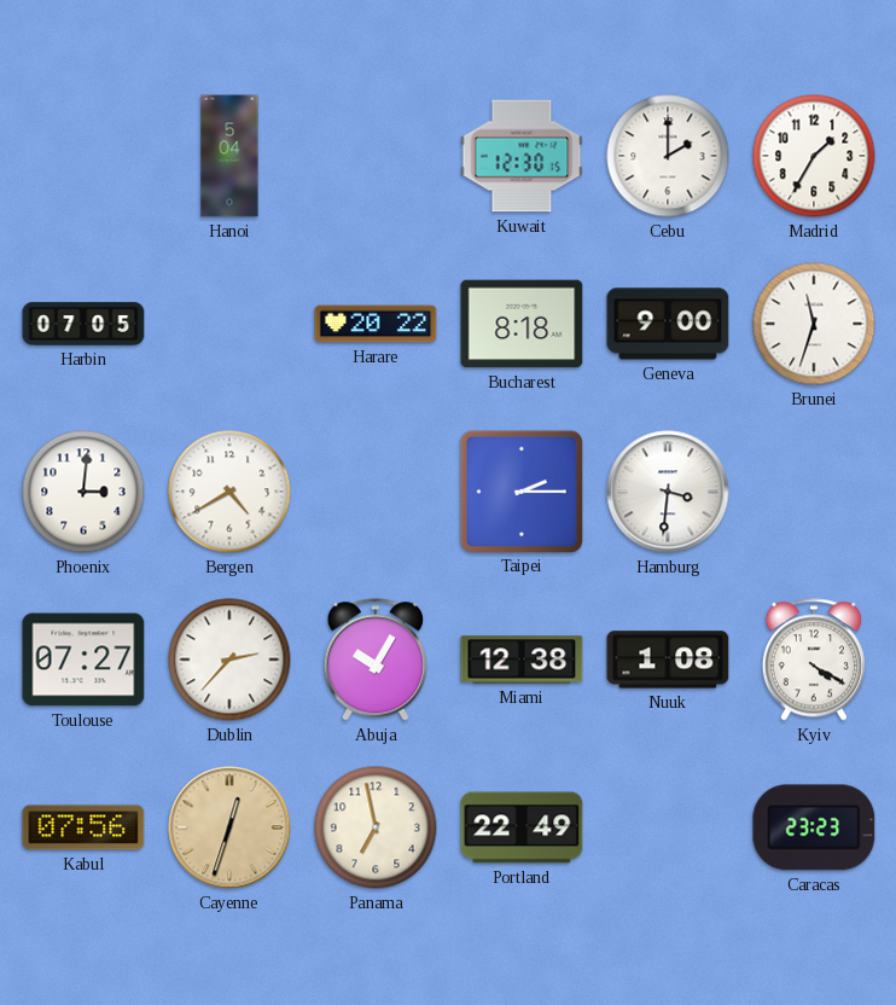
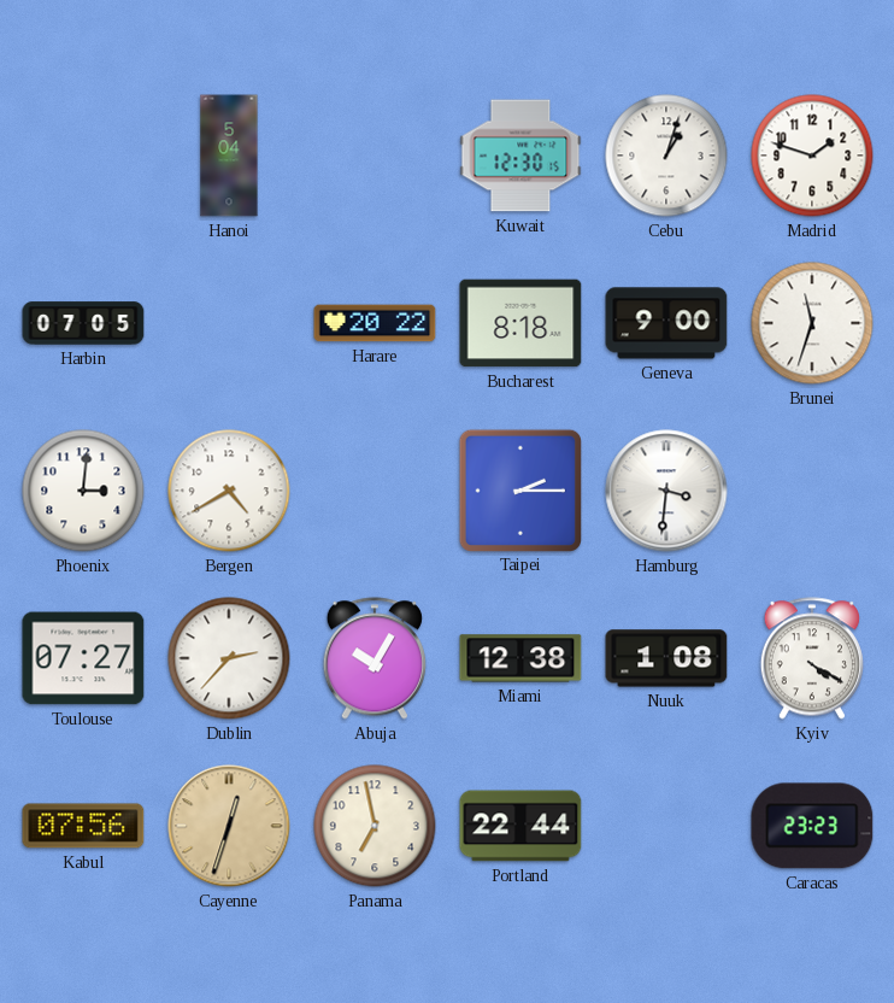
Cebu: 2:00 -> 1:03
Madrid: 1:35 -> 1:48
Portland: 22:49 -> 22:44
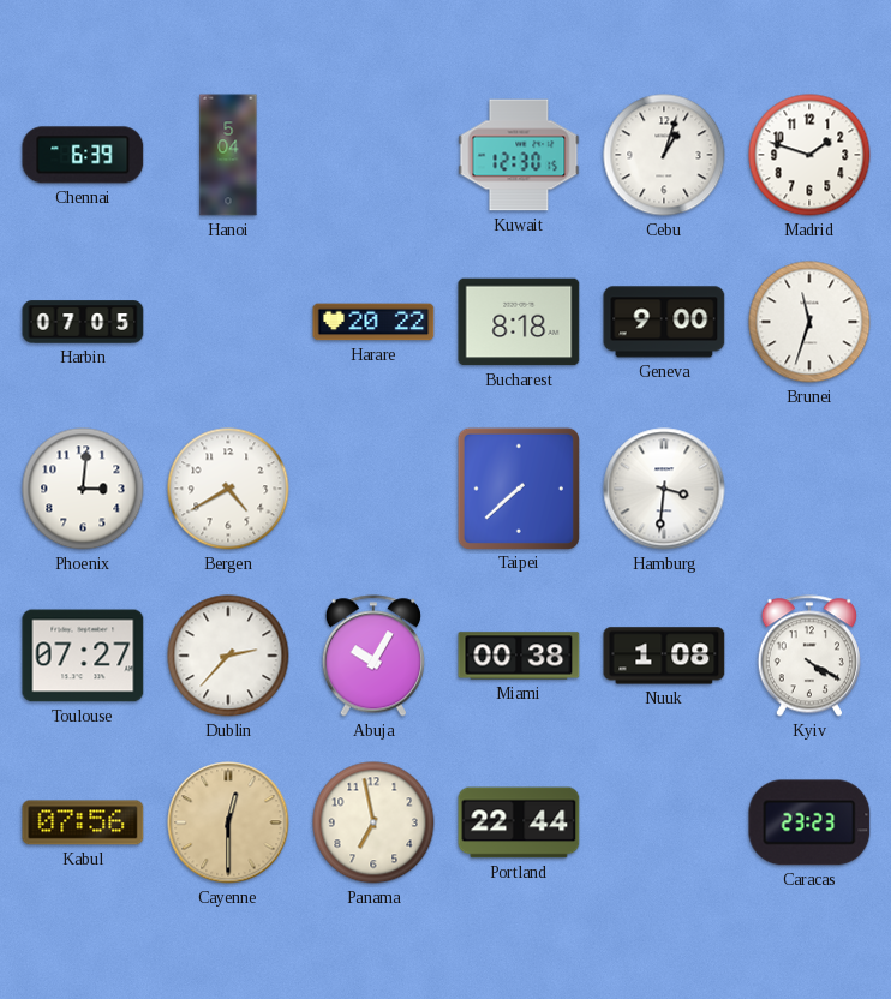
Chennai: none -> 6:39
Taipei: 2:15 -> 7:38
Miami: 12:38 -> 00:38
Cayenne: 12:33 -> 12:30
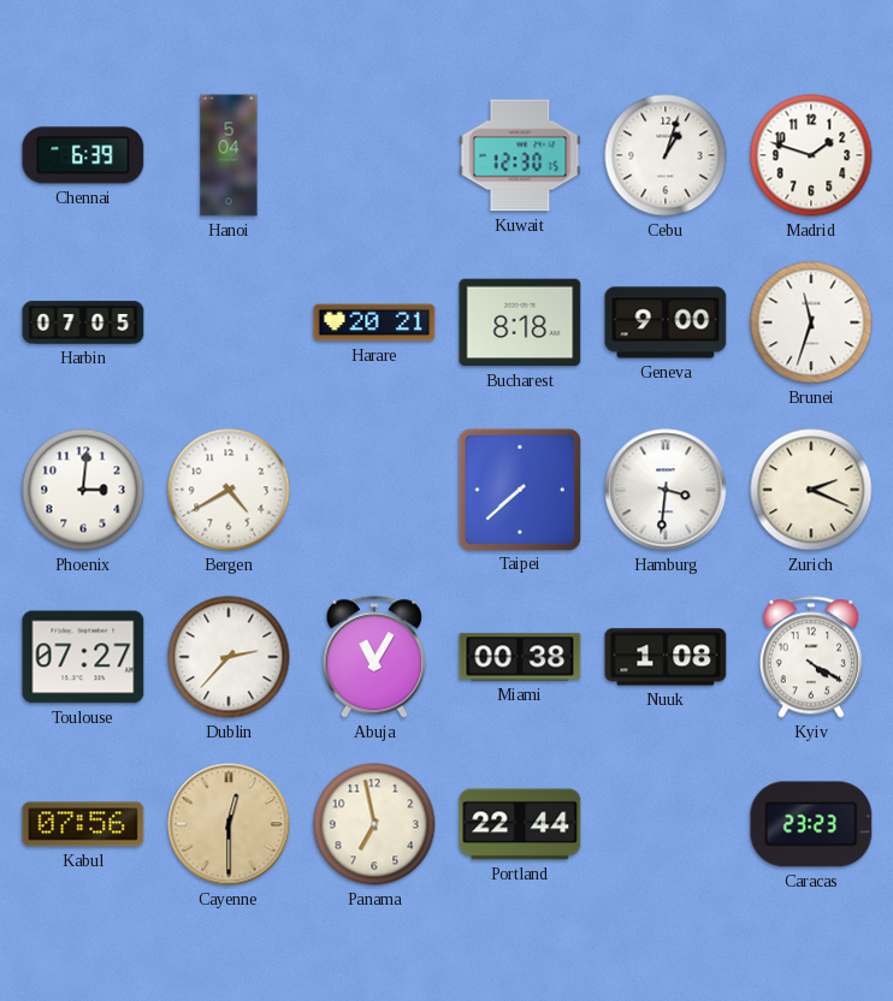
Harare: 20:22 -> 20:21
Zurich: none -> 2:19
Abuja: 10:05 -> 11:05
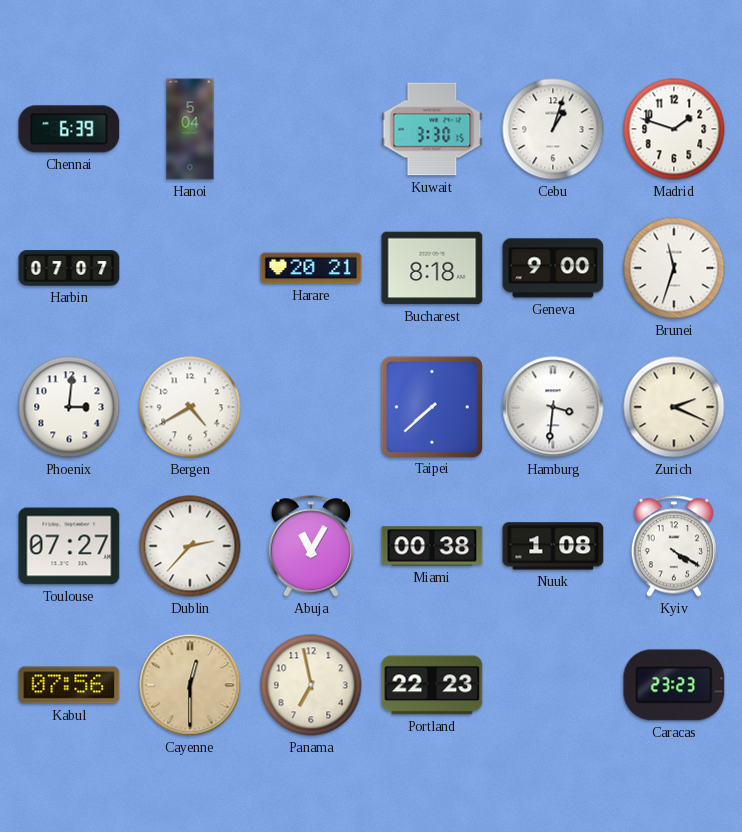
Kuwait: 12:30 -> 3:30
Harbin: 07:05 -> 07:07
Portland: 22:44 -> 22:23
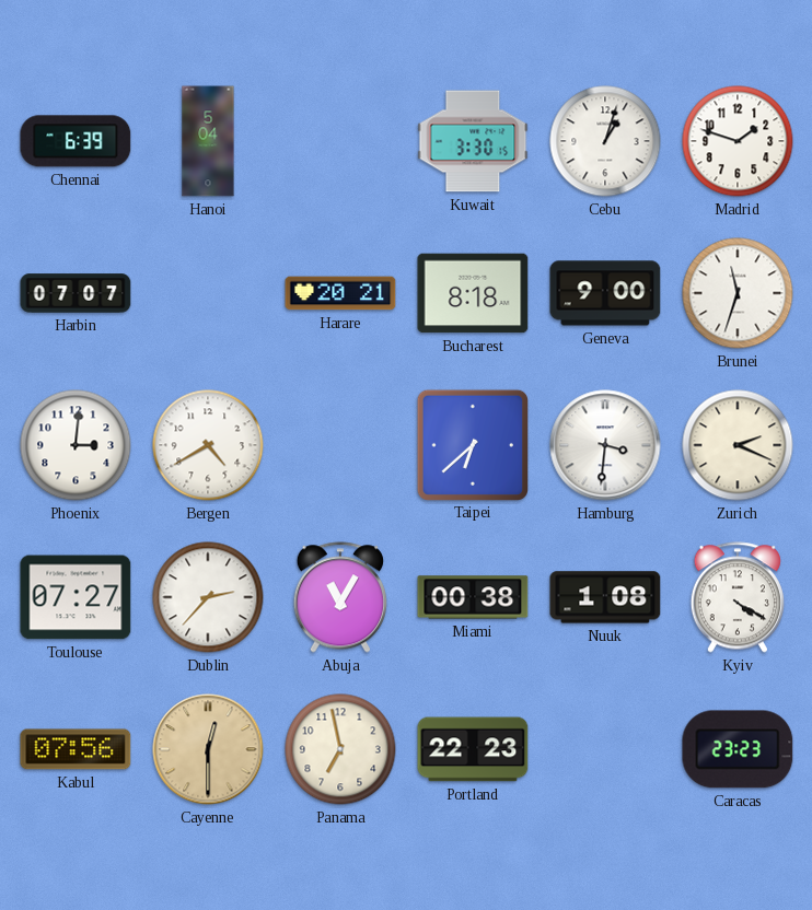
Taipei: 7:38 -> 6:38
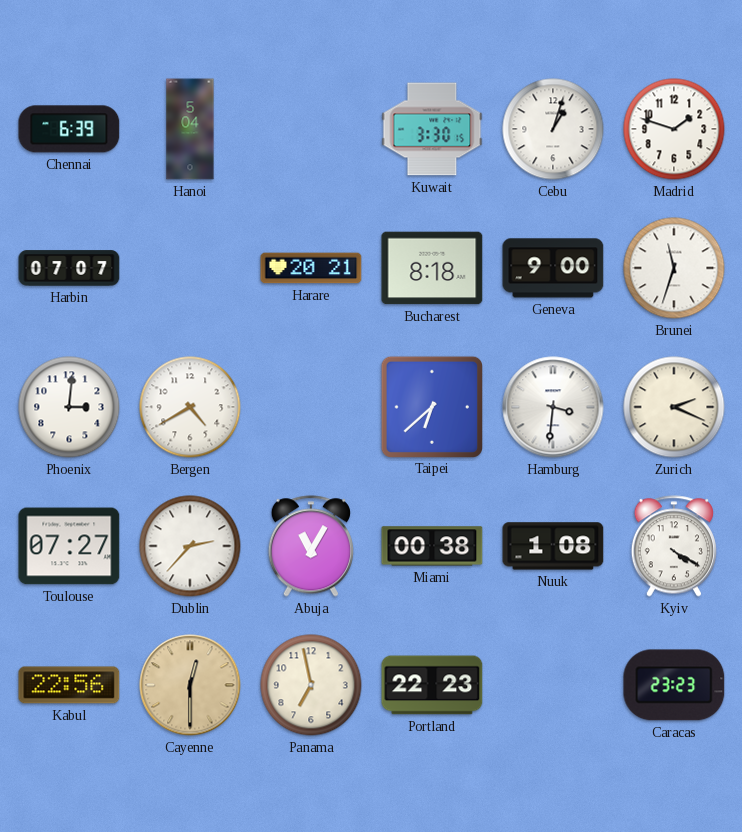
Kabul: 07:56 -> 22:56
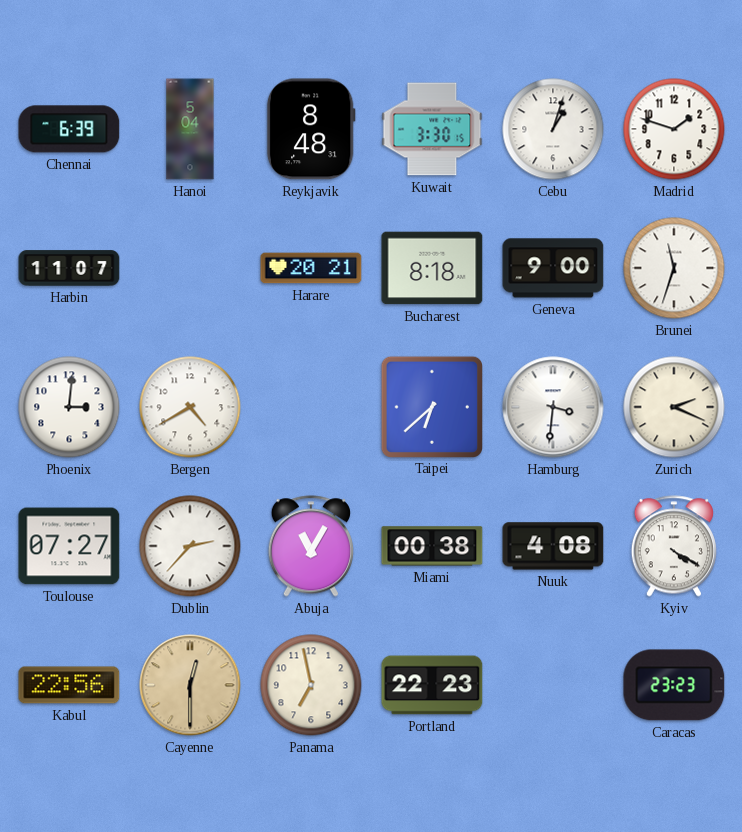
Reykjavik: none -> 8:48
Harbin: 07:07 -> 11:07
Nuuk: 1:08 -> 4:08
